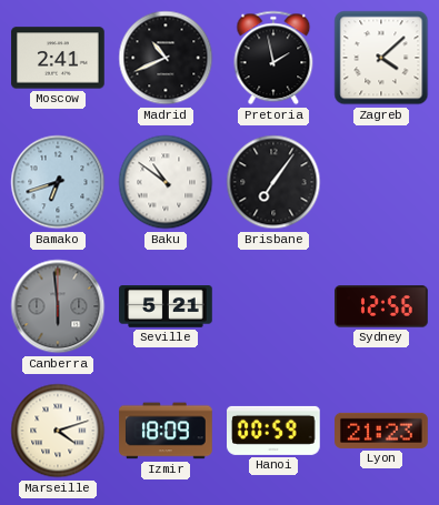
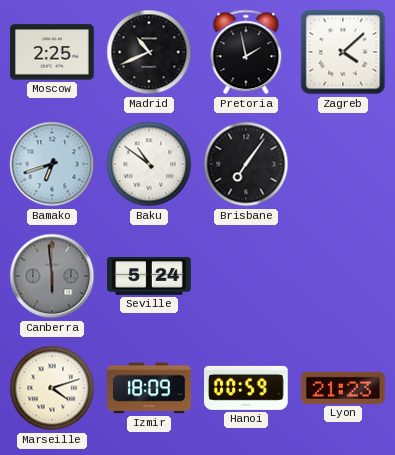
Moscow: 2:41 -> 2:25
Seville: 5:21 -> 5:24
Sydney: 12:56 -> none
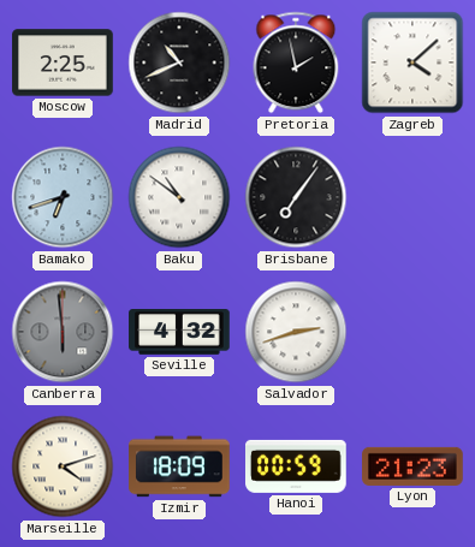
Seville: 5:24 -> 4:32
Salvador: none -> 2:42
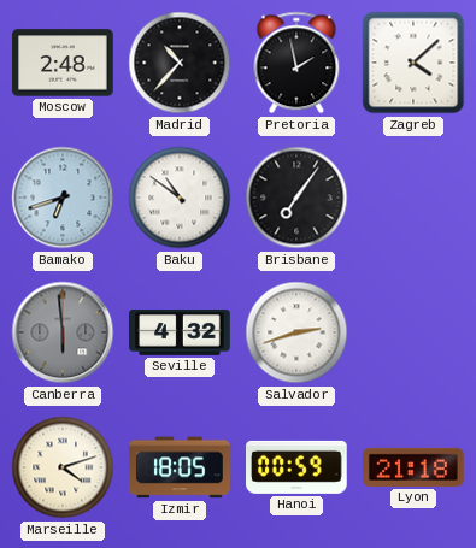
Moscow: 2:25 -> 2:48
Madrid: 10:41 -> 10:37
Izmir: 18:09 -> 18:05
Lyon: 21:23 -> 21:18
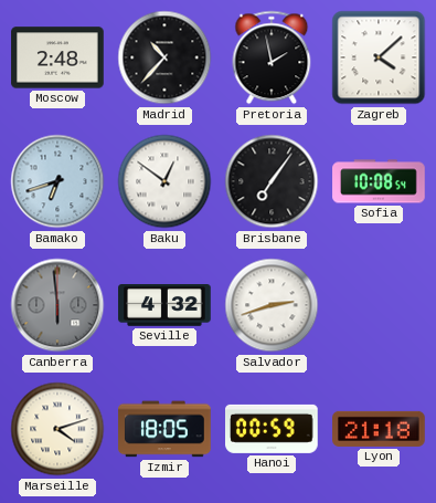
Baku: 10:51 -> 12:51
Sofia: none -> 10:08
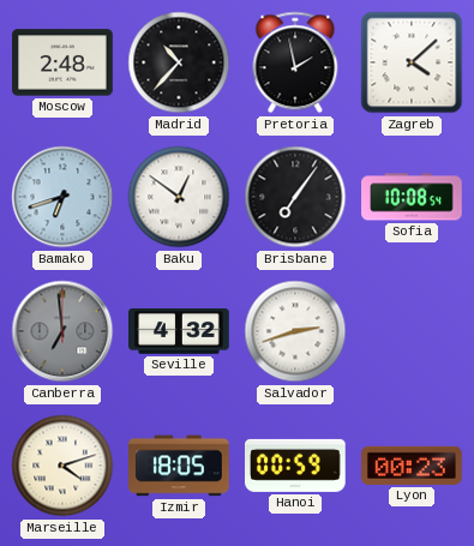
Canberra: 5:59 -> 6:59
Lyon: 21:18 -> 00:23
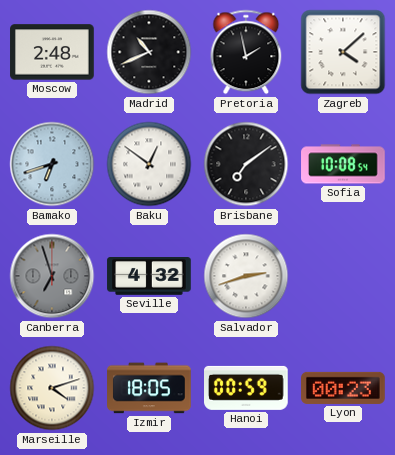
Madrid: 10:37 -> 10:41
Brisbane: 7:06 -> 7:09
Canberra: 6:59 -> 6:57
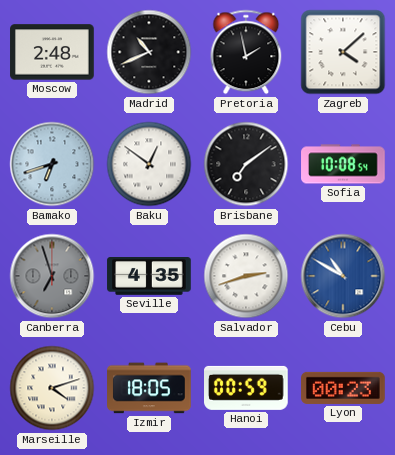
Seville: 4:32 -> 4:35
Cebu: none -> 10:50
